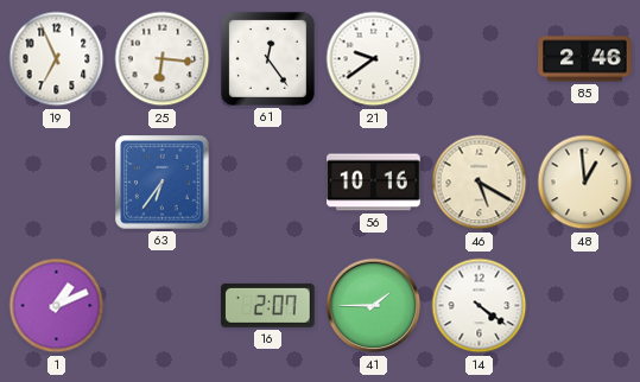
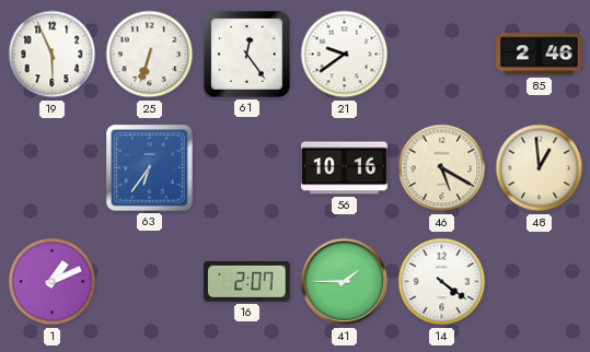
19: 6:56 -> 5:56
25: 6:16 -> 6:33
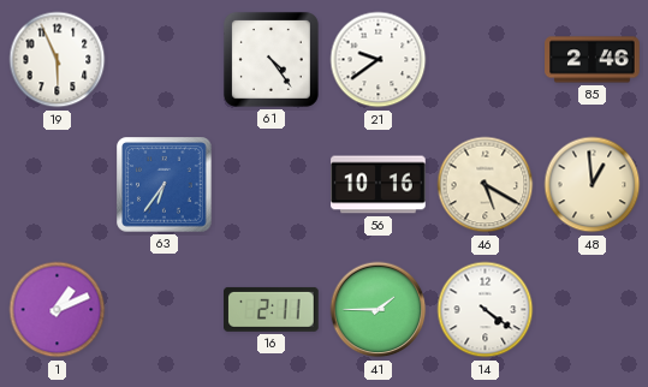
25: 6:33 -> none
61: 12:24 -> 4:24
16: 2:07 -> 2:11
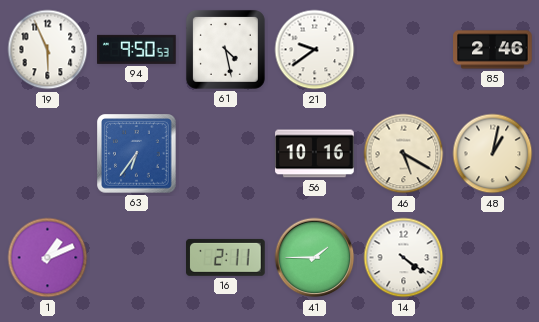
94: none -> 9:50
61: 4:24 -> 4:28
48: 12:59 -> 1:02
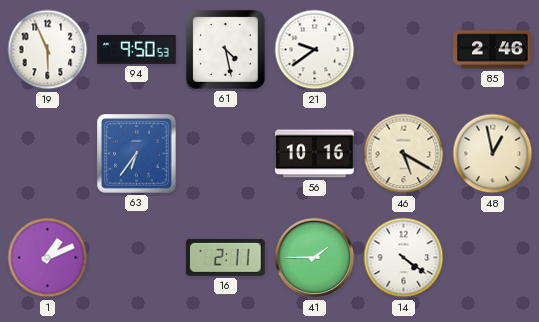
48: 1:02 -> 12:58
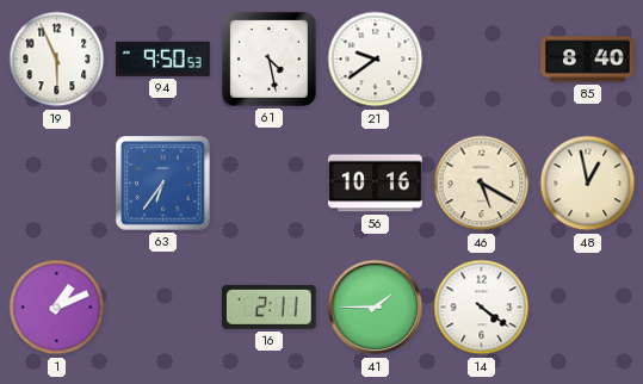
85: 2:46 -> 8:40
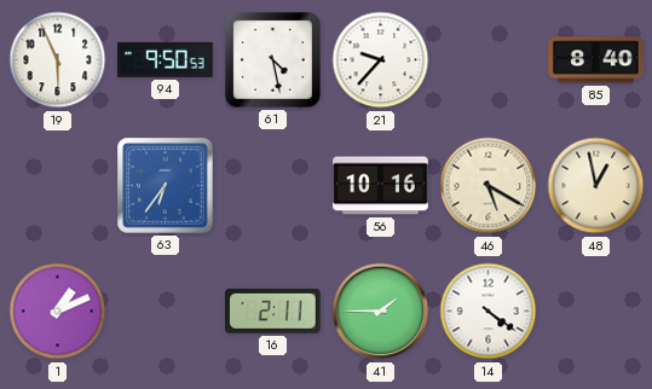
21: 9:39 -> 9:37
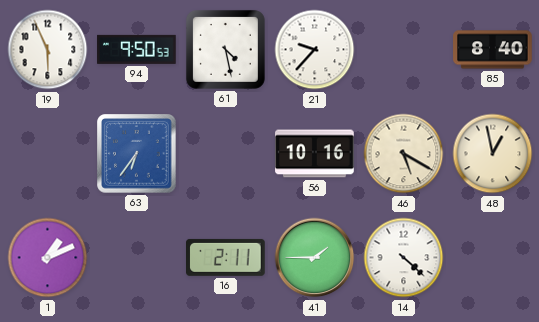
14: 4:21 -> 4:22
